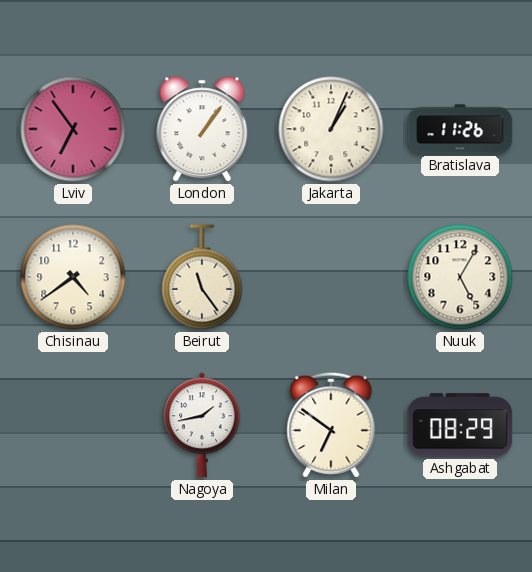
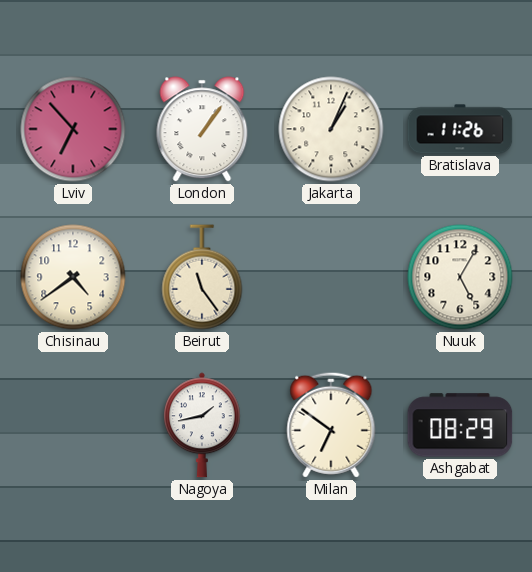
Lviv: 6:54 -> 6:53
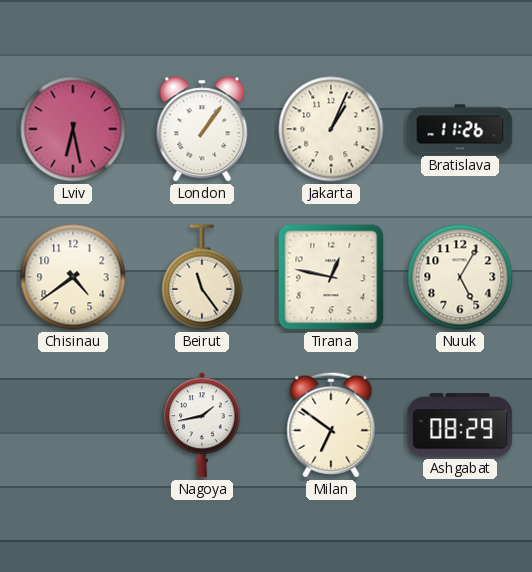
Lviv: 6:53 -> 6:28
Tirana: none -> 12:47
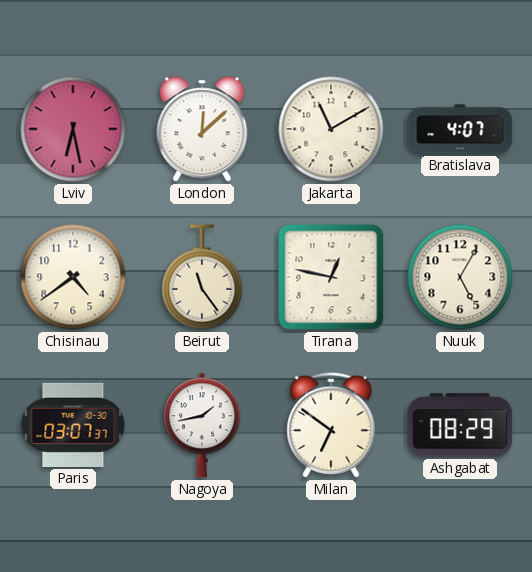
London: 1:06 -> 12:08
Jakarta: 1:04 -> 11:10
Bratislava: 11:26 -> 4:07
Paris: none -> 03:07
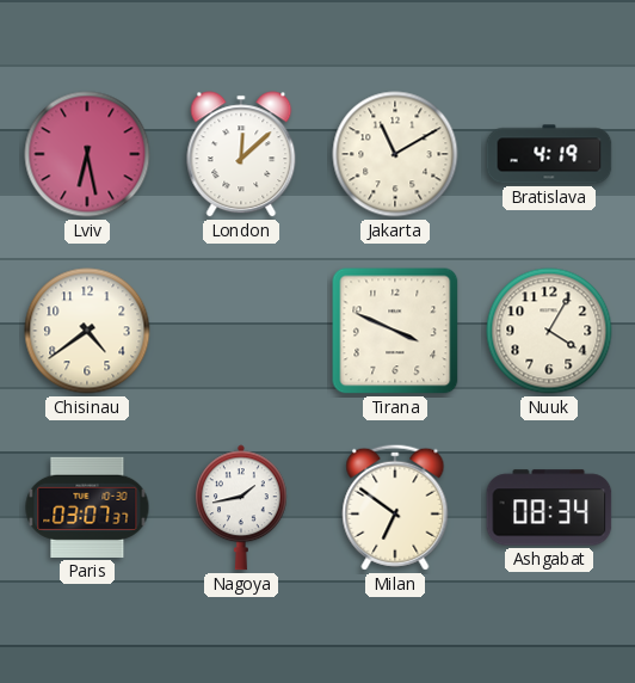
Bratislava: 4:07 -> 4:19
Beirut: 11:24 -> none
Tirana: 12:47 -> 3:49
Nuuk: 5:05 -> 4:05
Ashgabat: 08:29 -> 08:34
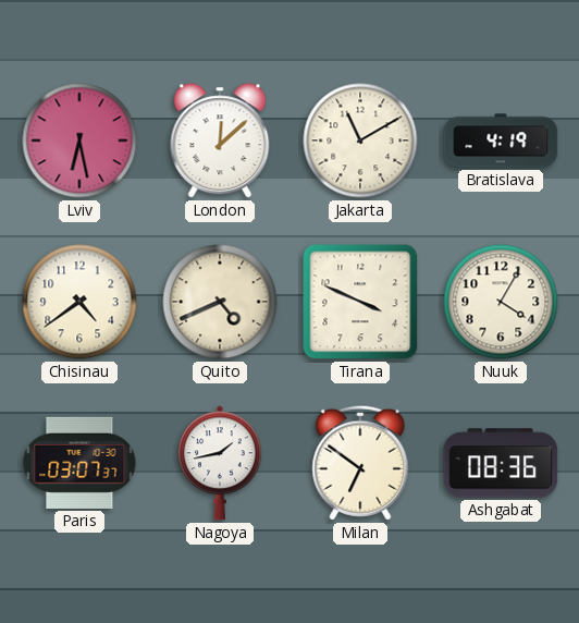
Quito: none -> 4:41
Ashgabat: 08:34 -> 08:36
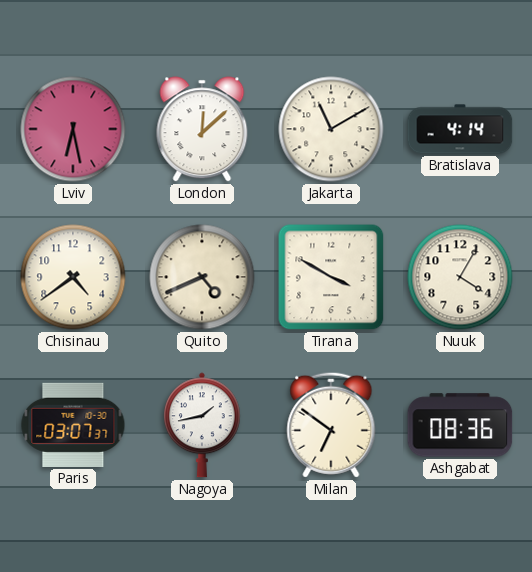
Bratislava: 4:19 -> 4:14
Tirana: 3:49 -> 3:50
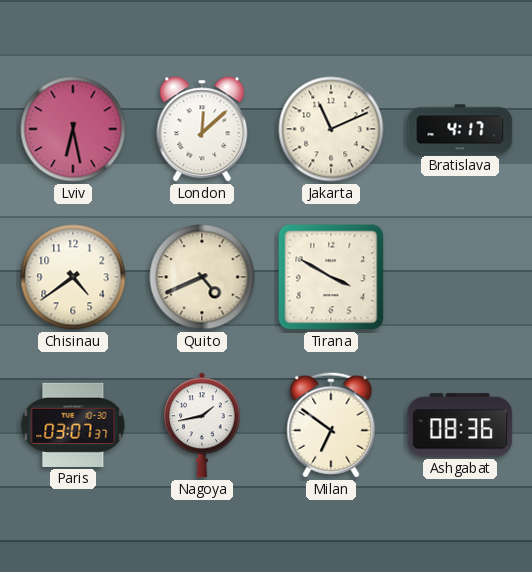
Jakarta: 11:10 -> 11:11
Bratislava: 4:14 -> 4:17
Nuuk: 4:05 -> none
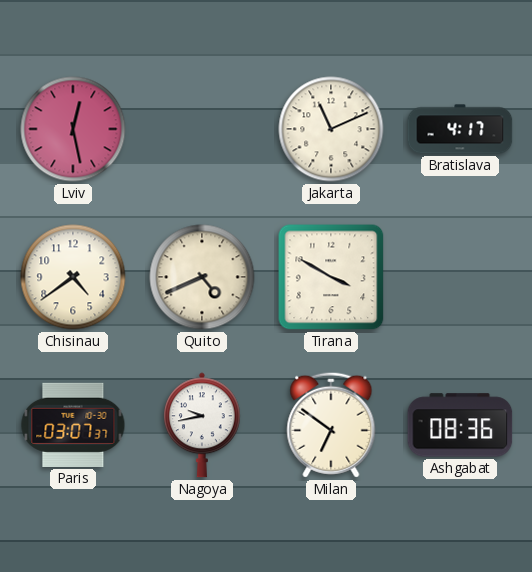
Lviv: 6:28 -> 12:28
London: 12:08 -> none
Nagoya: 1:43 -> 9:43
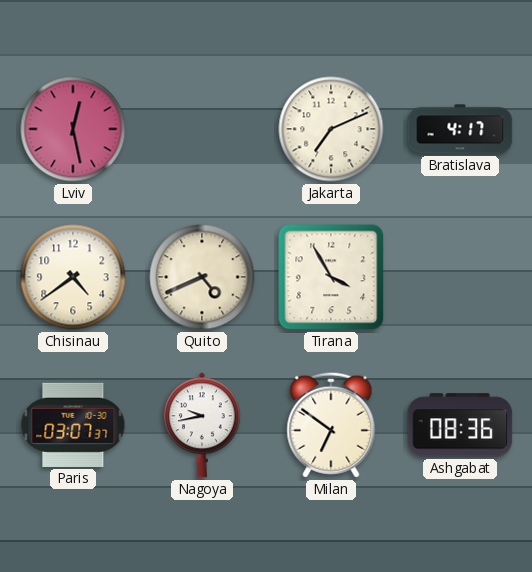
Jakarta: 11:11 -> 7:11
Tirana: 3:50 -> 3:55
